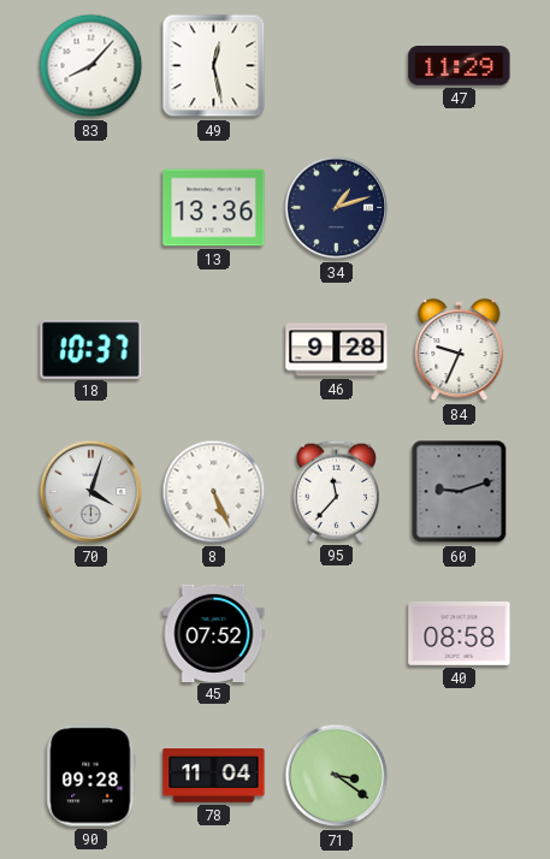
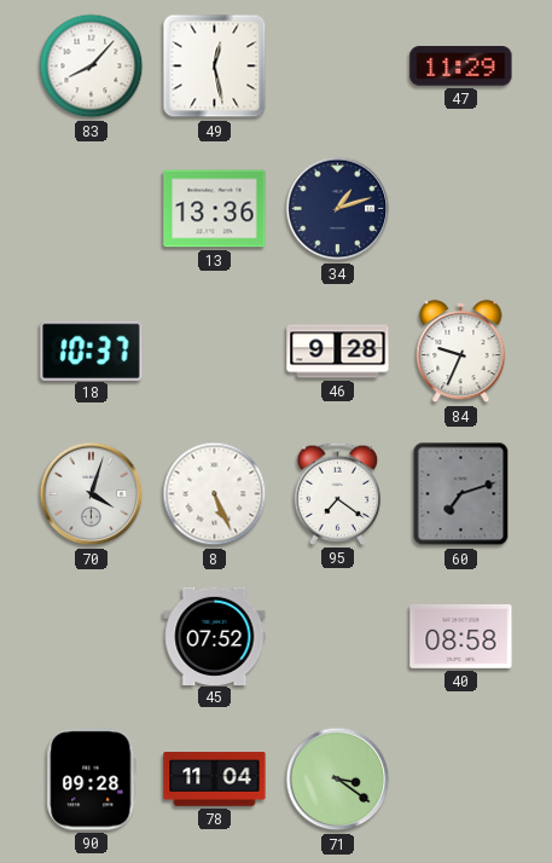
95: 11:37 -> 7:21
60: 9:12 -> 7:12
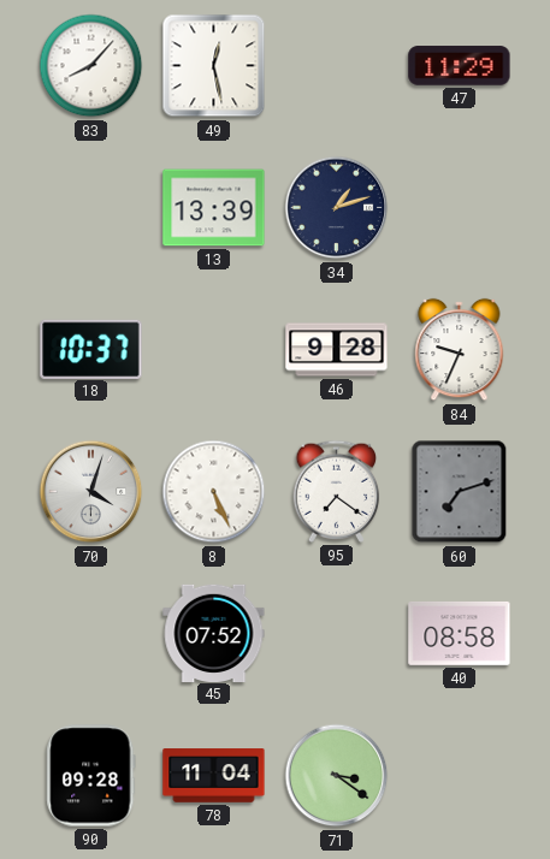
13: 13:36 -> 13:39
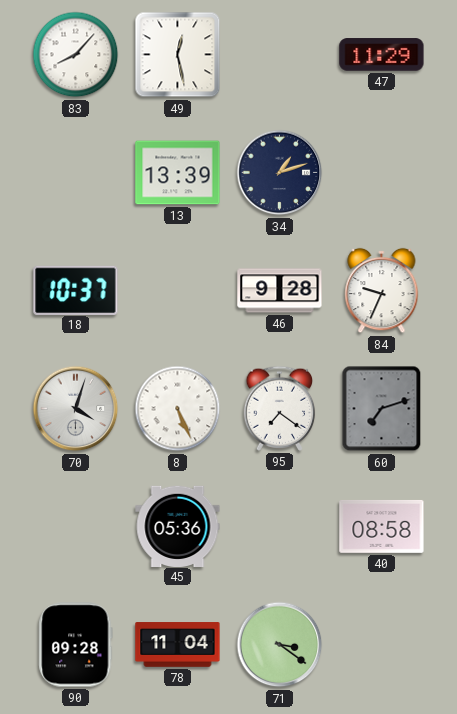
45: 07:52 -> 05:36
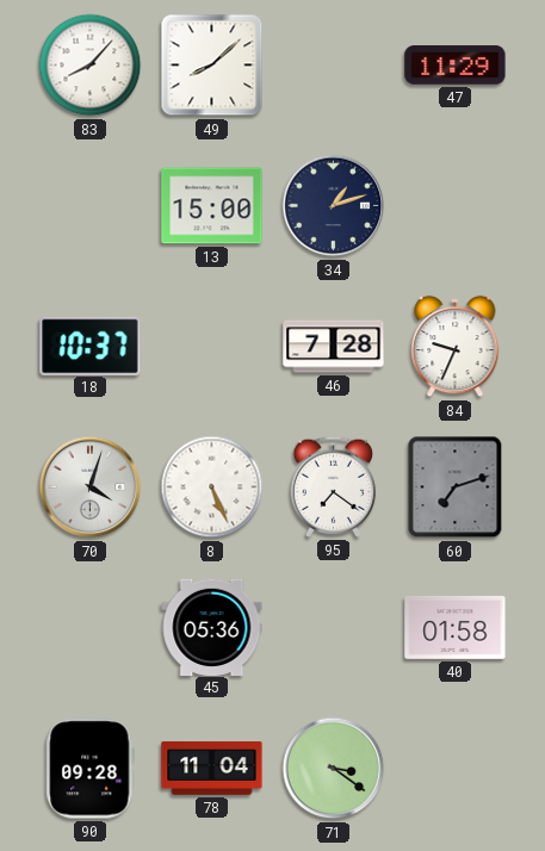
49: 12:28 -> 8:08
13: 13:39 -> 15:00
46: 9:28 -> 7:28
40: 08:58 -> 01:58
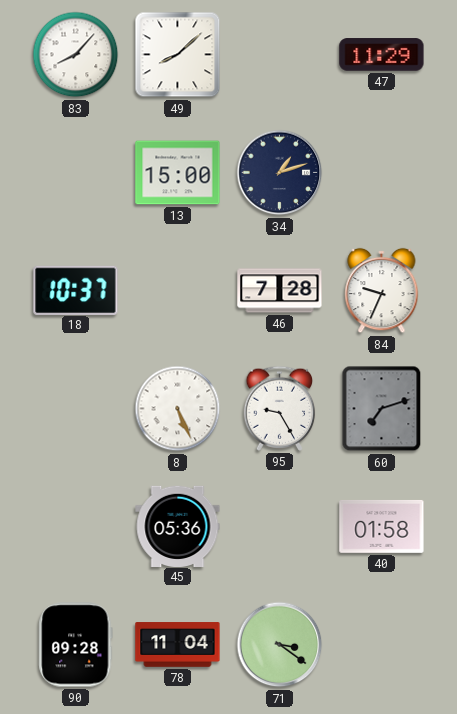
70: 4:03 -> none
95: 7:21 -> 9:25
